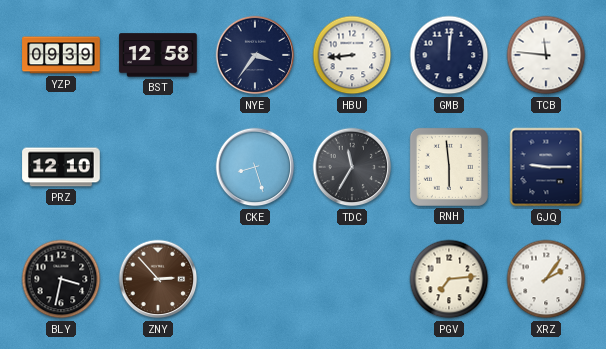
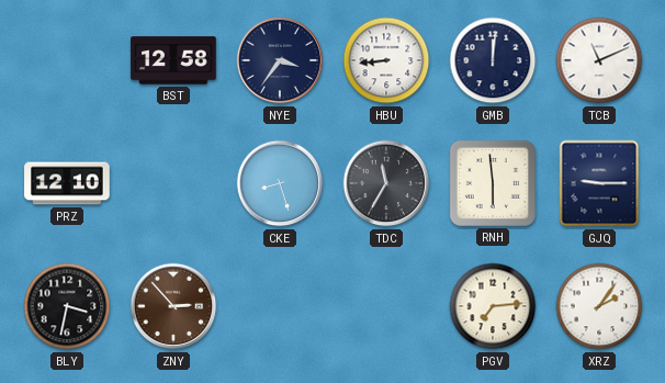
YZP: 09:39 -> none
TCB: 11:46 -> 11:11
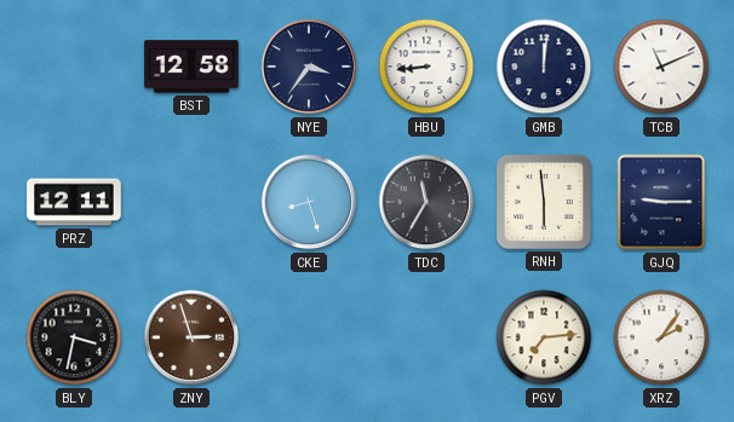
PRZ: 12:10 -> 12:11
ZNY: 2:53 -> 2:57
